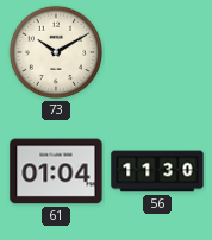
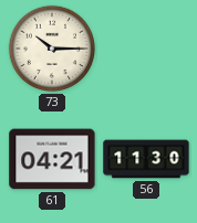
73: 10:10 -> 10:15
61: 01:04 -> 04:21
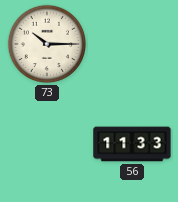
61: 04:21 -> none
56: 11:30 -> 11:33
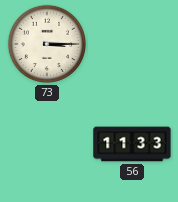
73: 10:15 -> 3:15
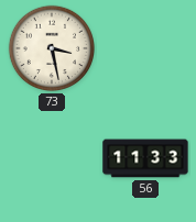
73: 3:15 -> 3:28
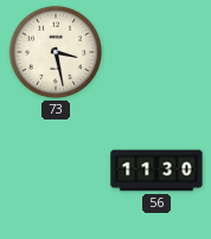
56: 11:33 -> 11:30
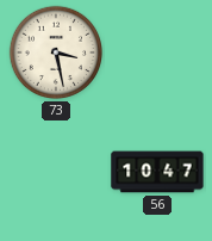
56: 11:30 -> 10:47
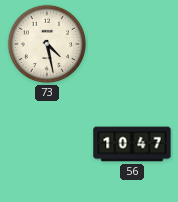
73: 3:28 -> 4:28
